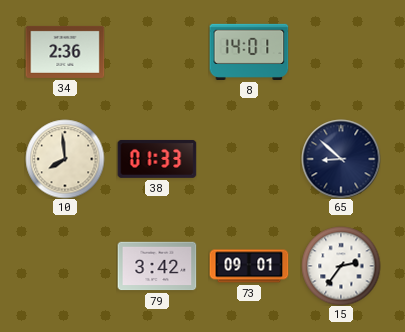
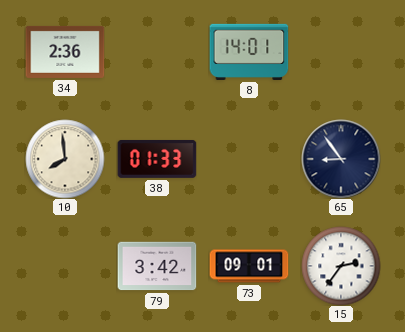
65: 8:52 -> 8:54
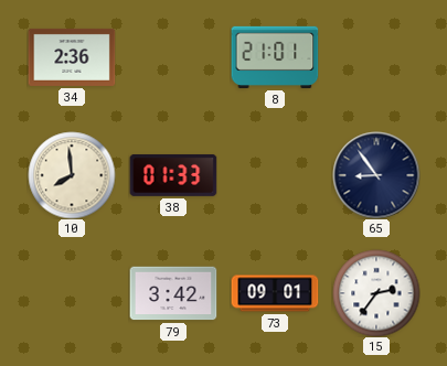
8: 14:01 -> 21:01
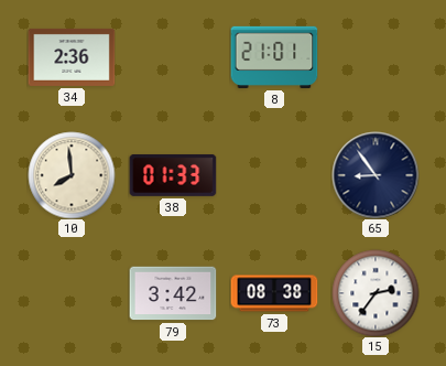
73: 09:01 -> 08:38
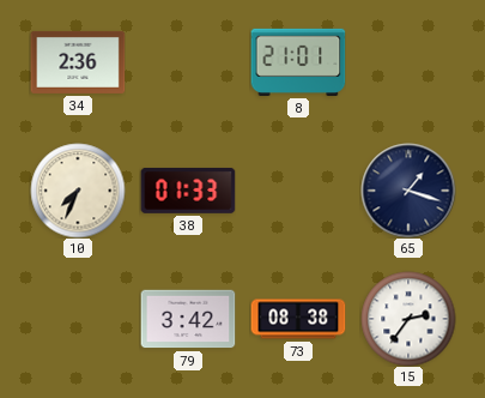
10: 7:59 -> 7:34
65: 8:54 -> 1:18
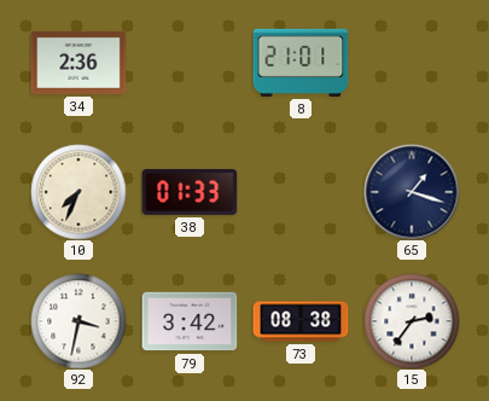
92: none -> 3:32
